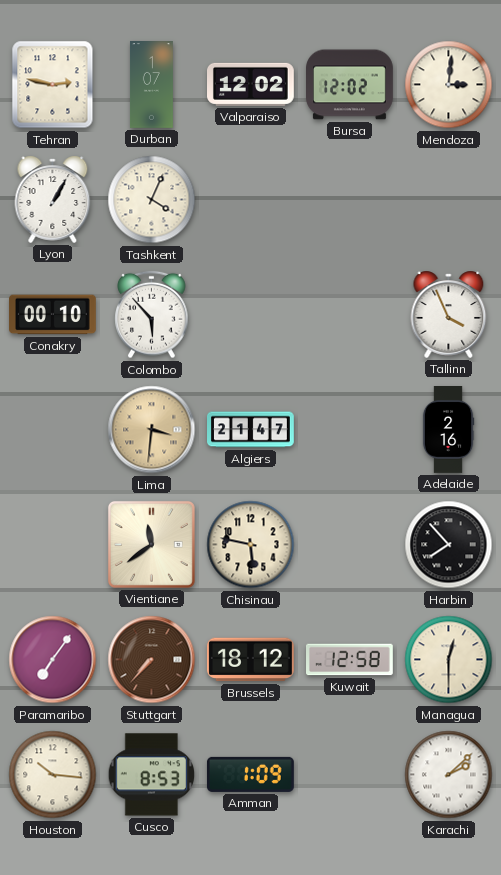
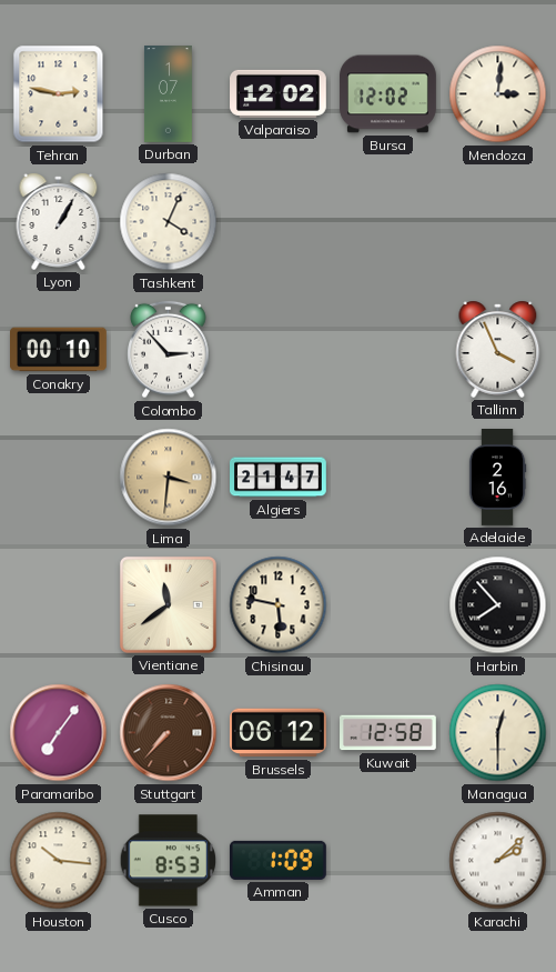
Colombo: 5:53 -> 2:53
Brussels: 18:12 -> 06:12
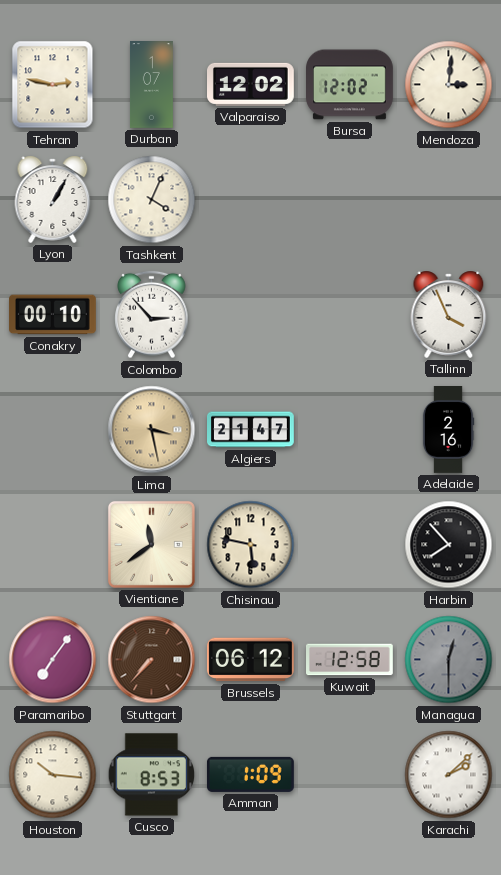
Lima: 3:31 -> 3:28
Managua dial: cream -> grey
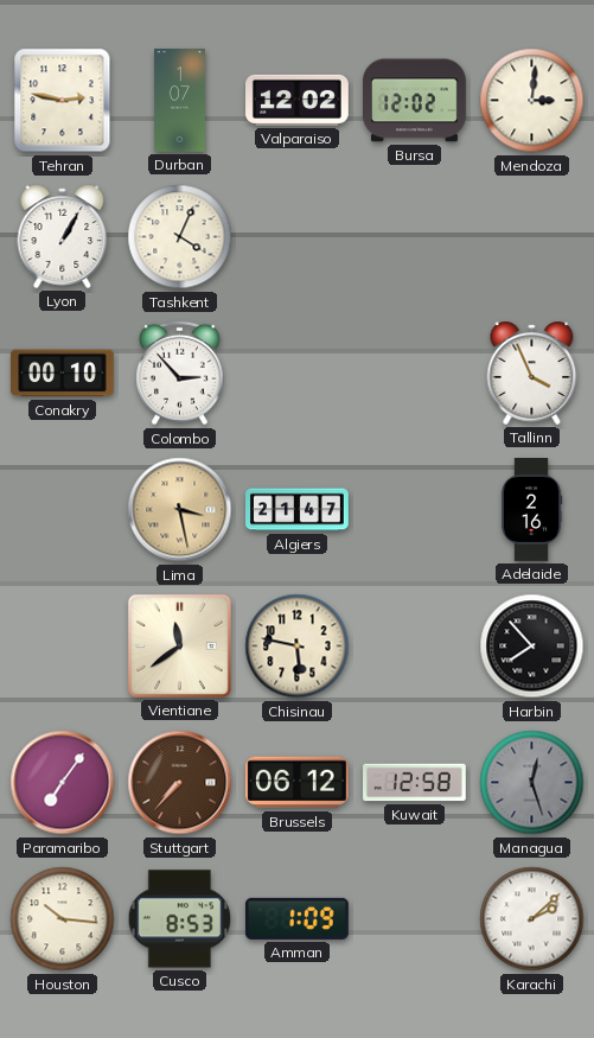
Managua: 12:30 -> 12:27
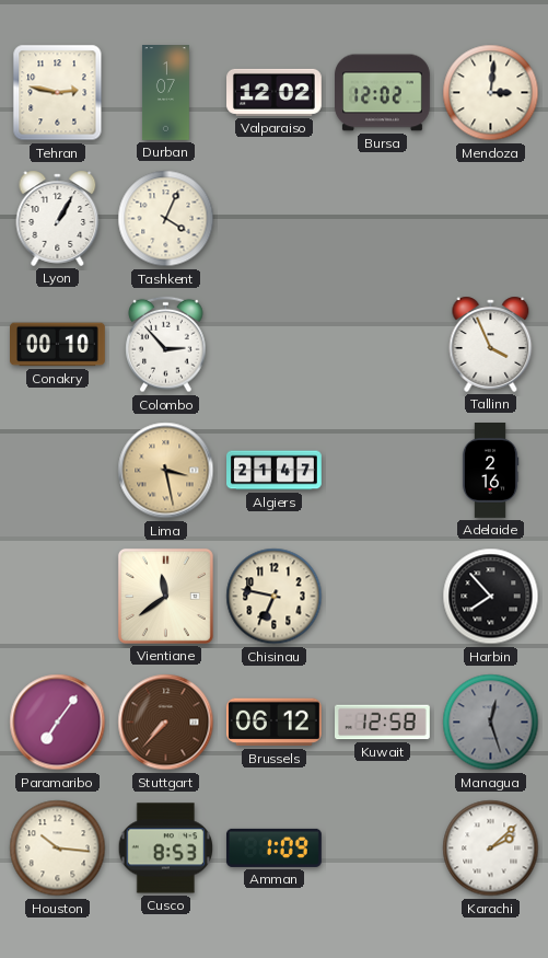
Chisinau: 5:47 -> 6:47
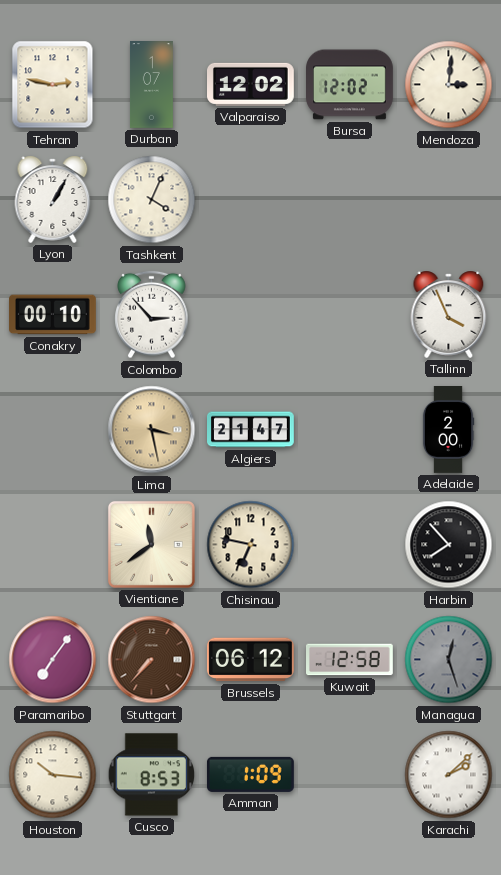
Adelaide: 2:16 -> 2:00
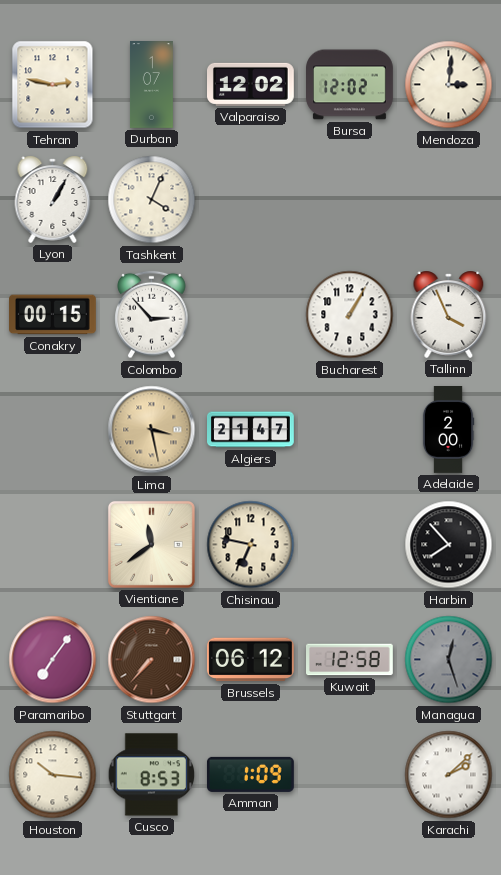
Conakry: 00:10 -> 00:15
Bucharest: none -> 1:05
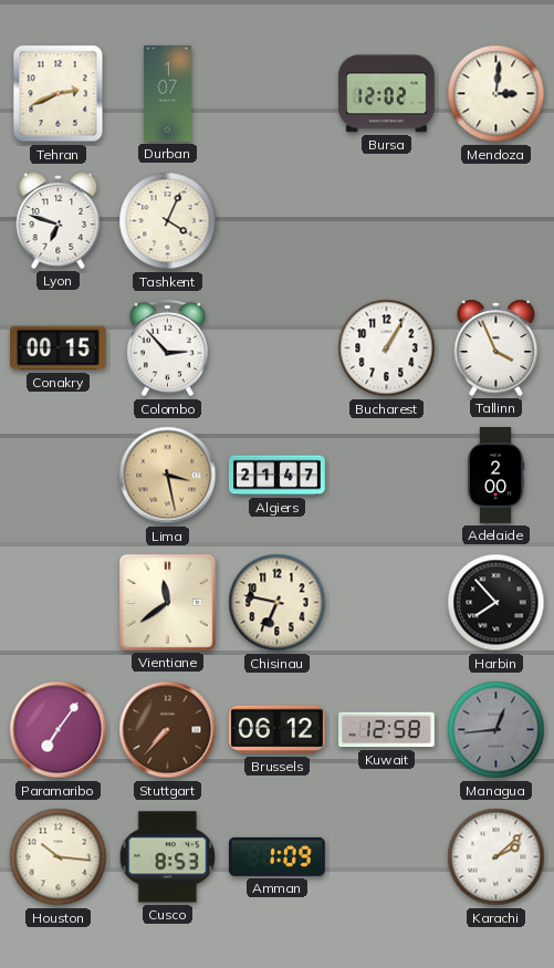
Tehran: 2:47 -> 2:41
Valparaiso: 12:02 -> none
Lyon: 1:05 -> 6:48
Managua: 12:27 -> 12:44
